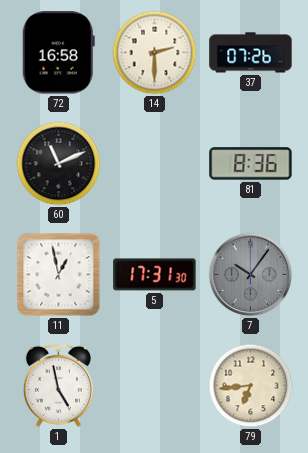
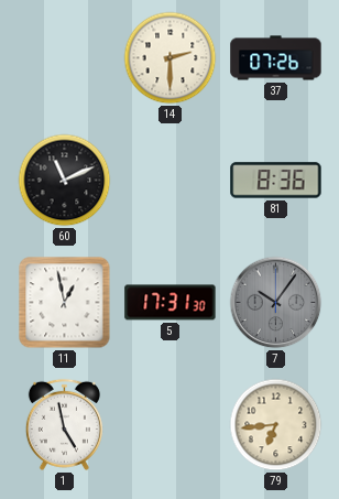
72: 16:58 -> none
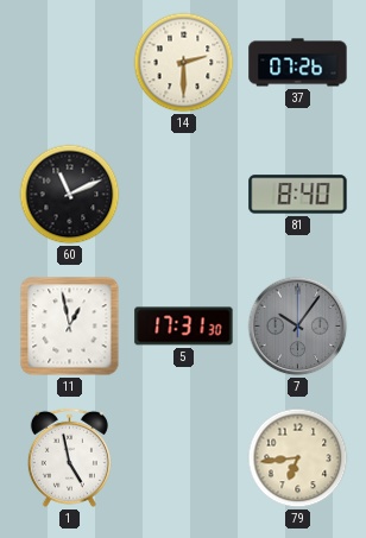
81: 8:36 -> 8:40
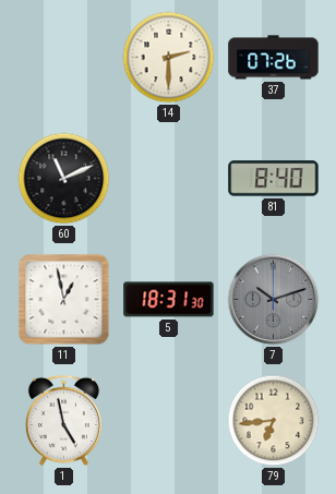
5: 17:31 -> 18:31
7: 10:06 -> 10:12
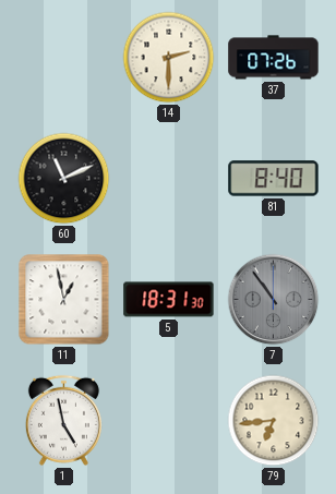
7: 10:12 -> 10:54
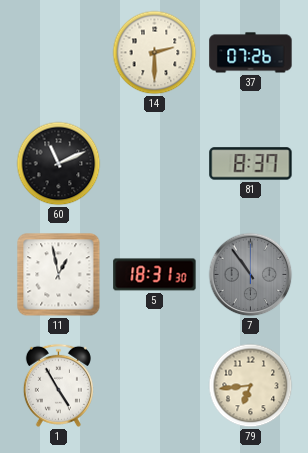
81: 8:40 -> 8:37
1: 4:58 -> 4:55
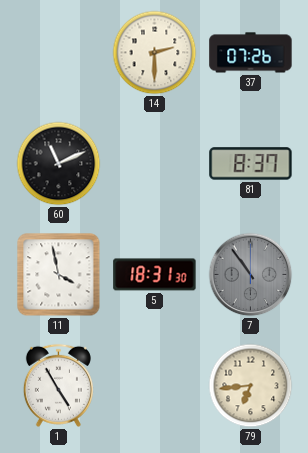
11: 12:58 -> 3:58
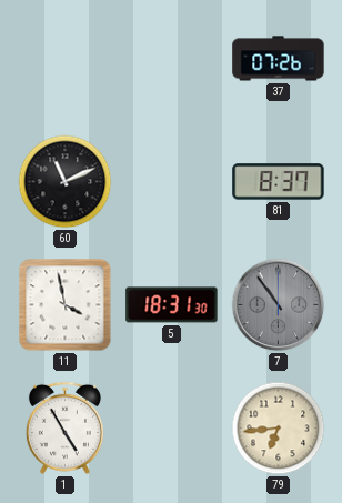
14: 2:30 -> none
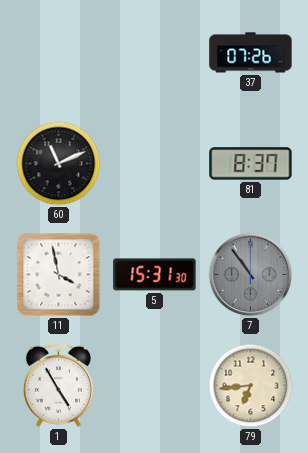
5: 18:31 -> 15:31
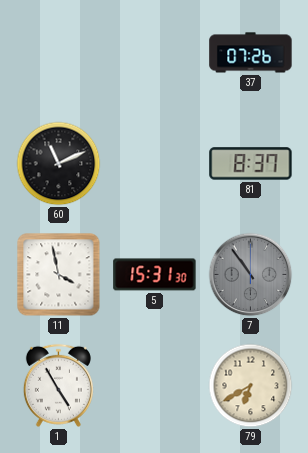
79: 6:44 -> 6:40
